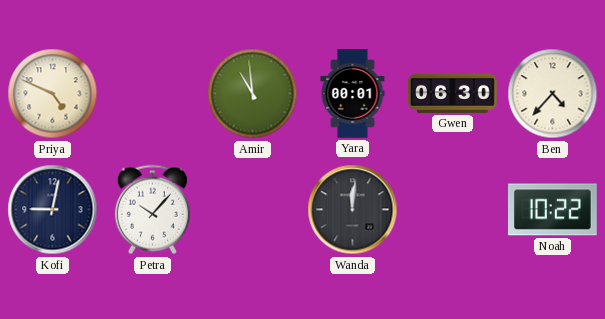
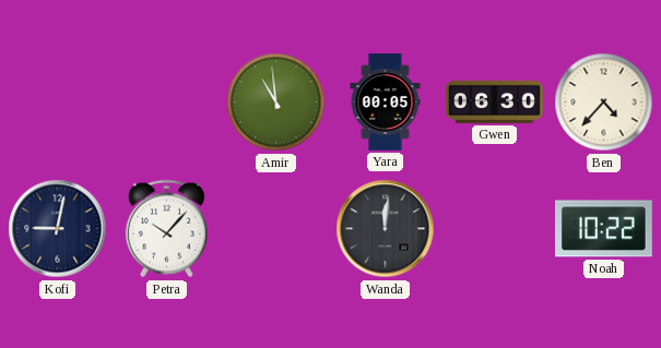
Priya: 4:49 -> none
Yara: 00:01 -> 00:05
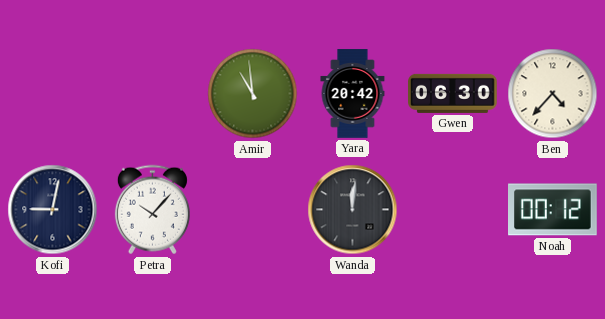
Yara: 00:05 -> 20:42
Noah: 10:22 -> 00:12
